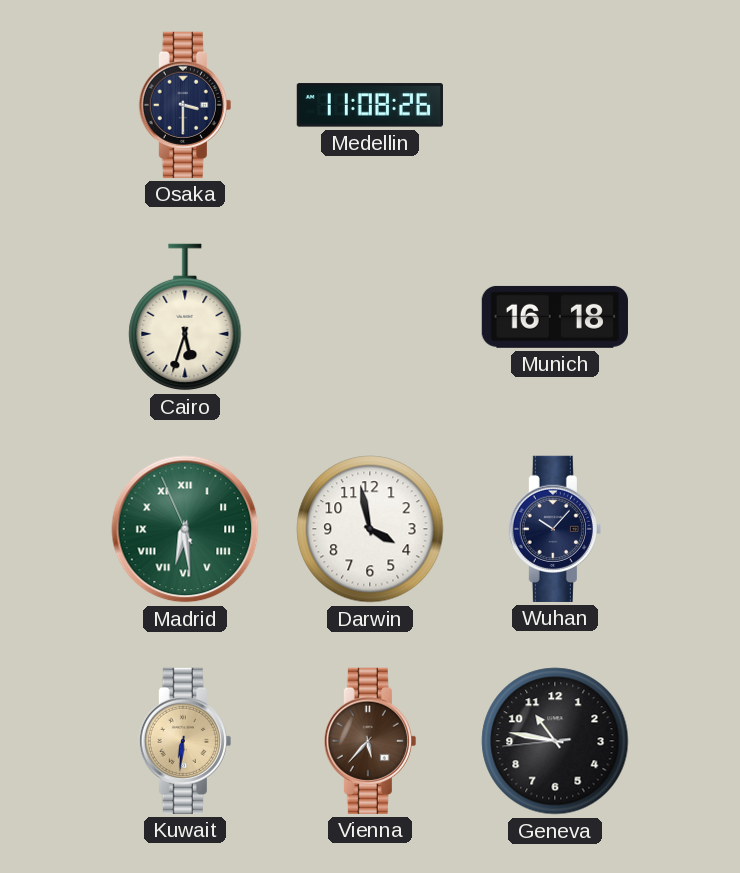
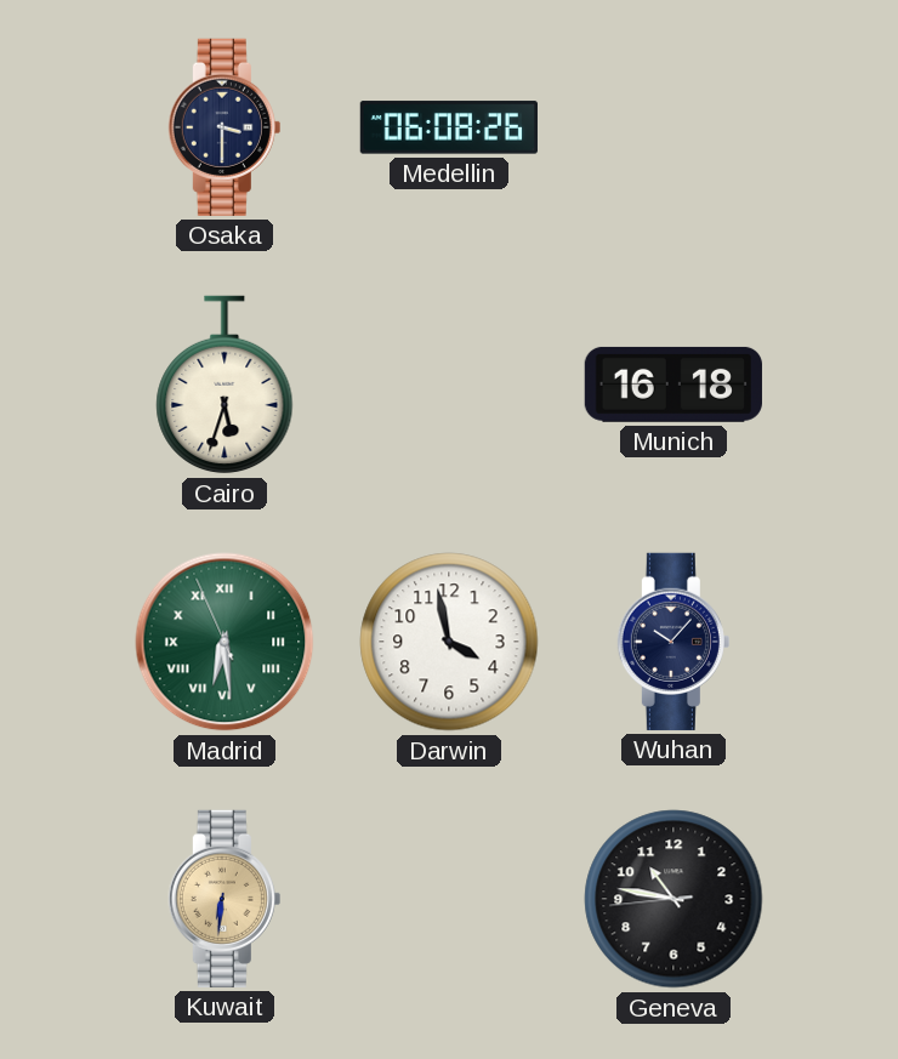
Medellin: 11:08 -> 06:08
Vienna: 5:37 -> none
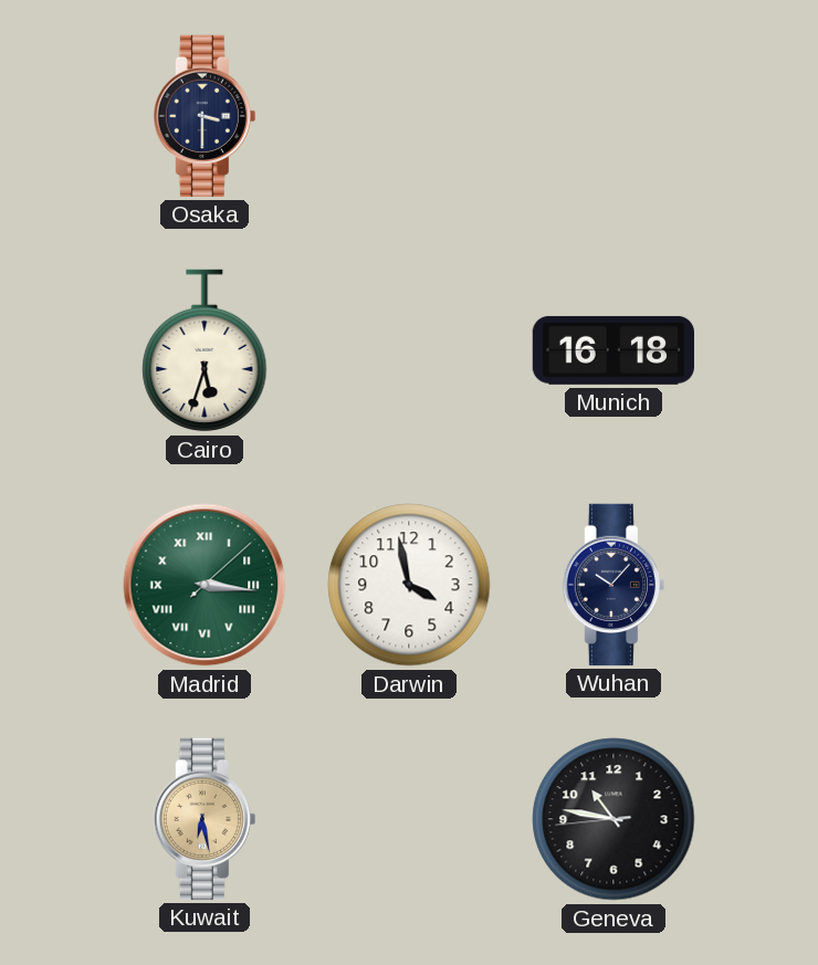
Medellin: 06:08 -> none
Madrid: 6:28 -> 3:16
Kuwait: 6:31 -> 6:28
